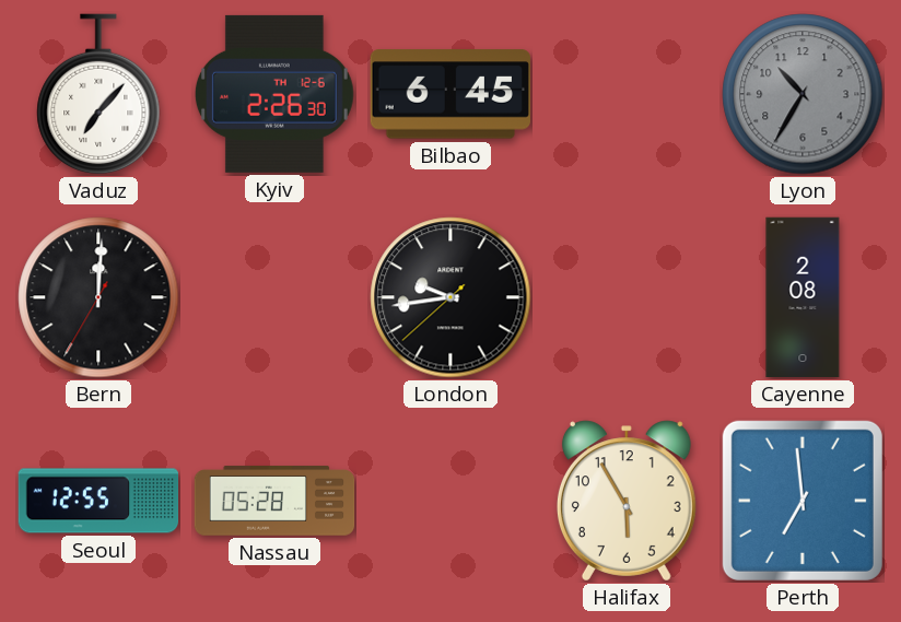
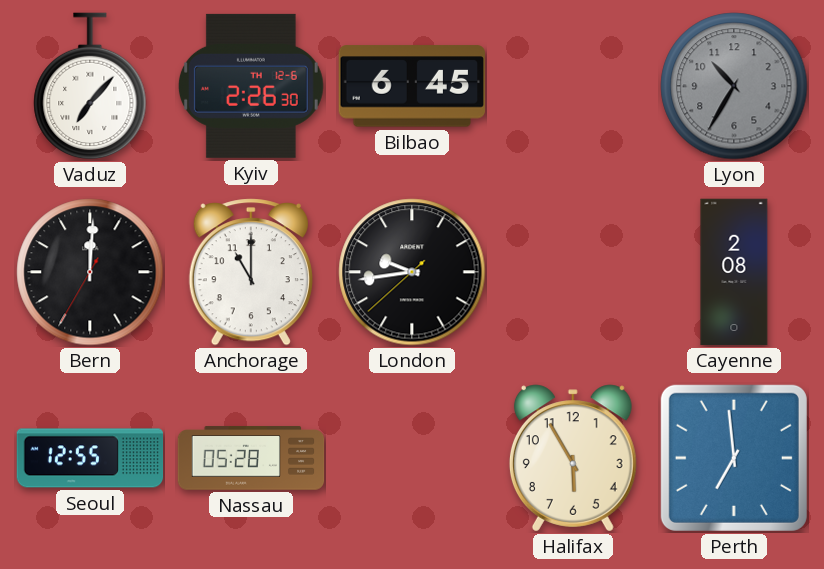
Anchorage: none -> 11:00
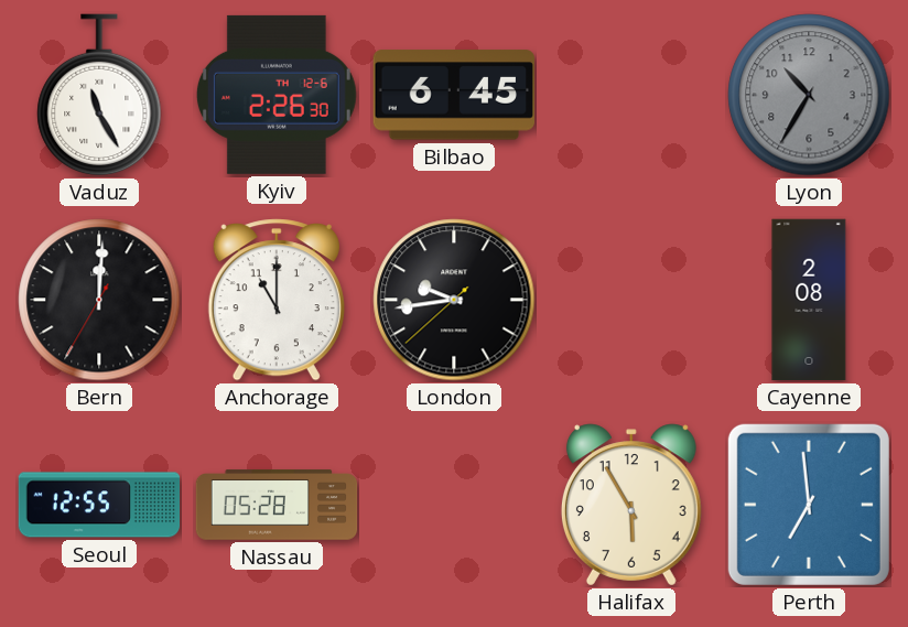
Vaduz: 7:07 -> 11:25
